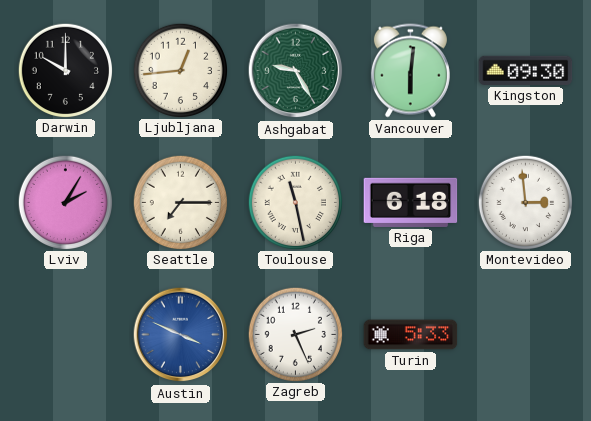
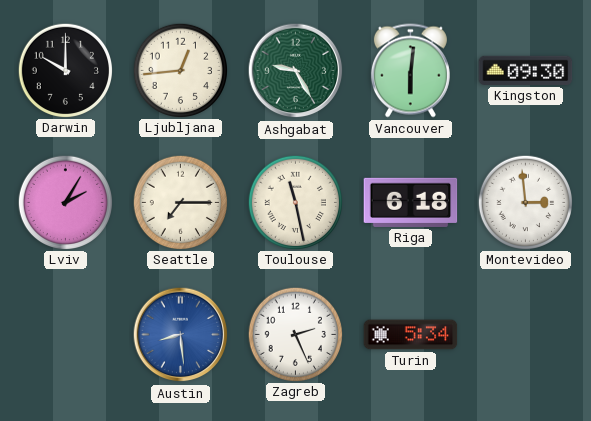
Austin: 3:49 -> 8:29
Turin: 5:33 -> 5:34
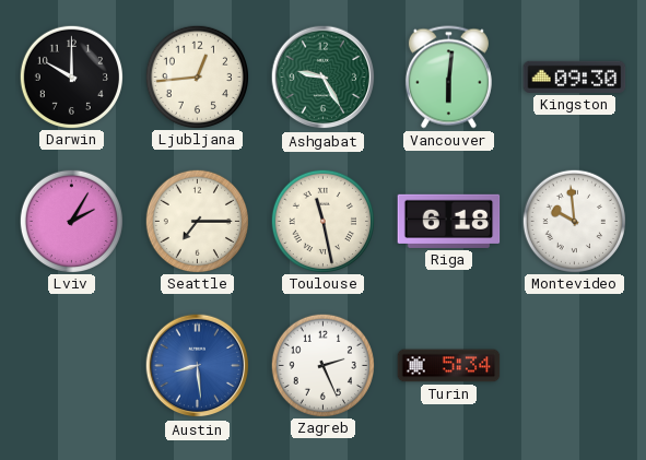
Montevideo: 2:59 -> 9:59
